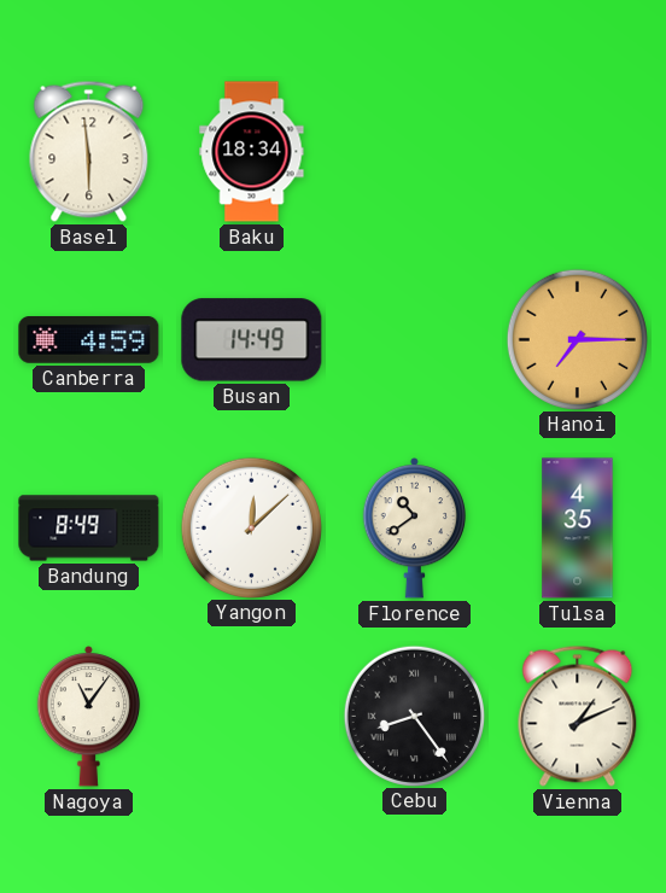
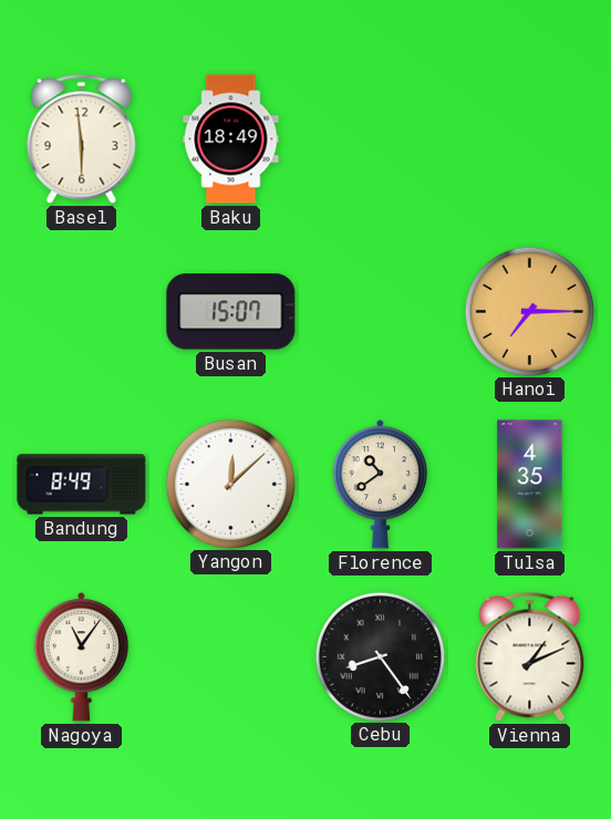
Baku: 18:34 -> 18:49
Canberra: 4:59 -> none
Busan: 14:49 -> 15:07
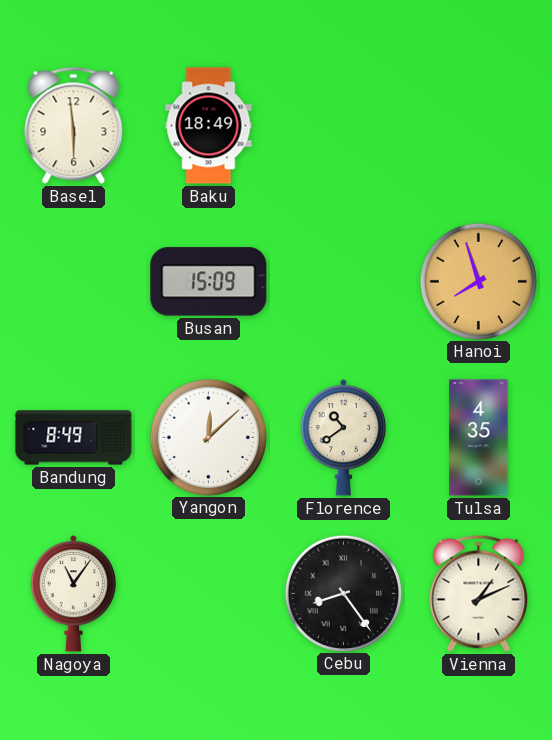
Busan: 15:07 -> 15:09
Hanoi: 7:15 -> 7:57
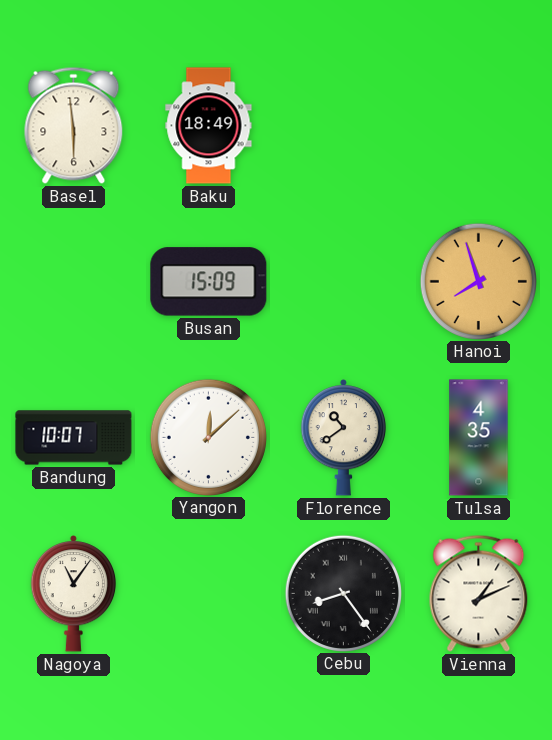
Bandung: 8:49 -> 10:07
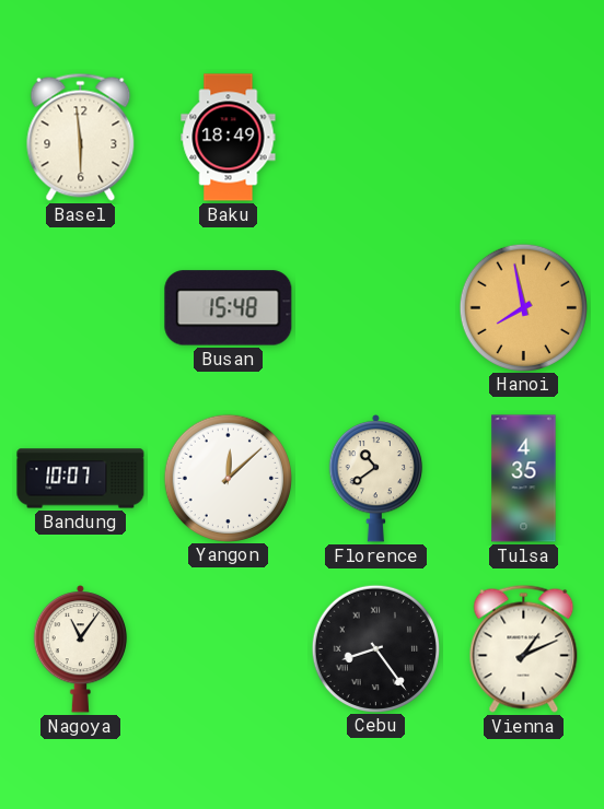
Busan: 15:09 -> 15:48
Hanoi: 7:57 -> 7:58
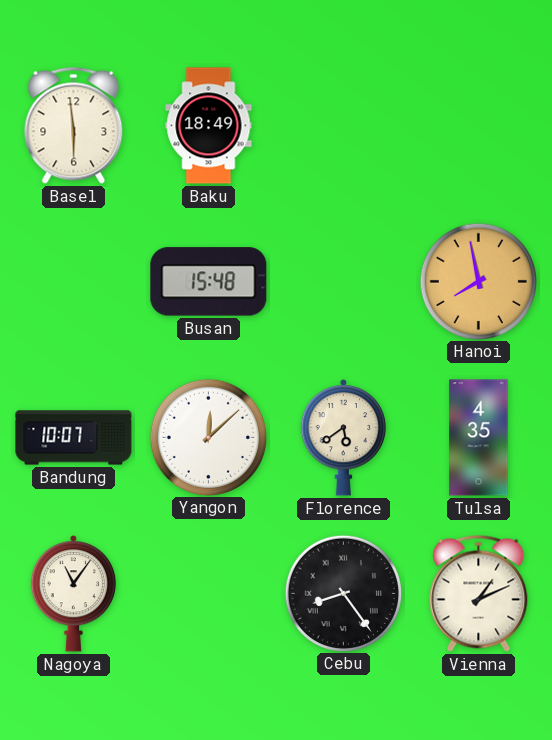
Florence: 10:39 -> 5:39
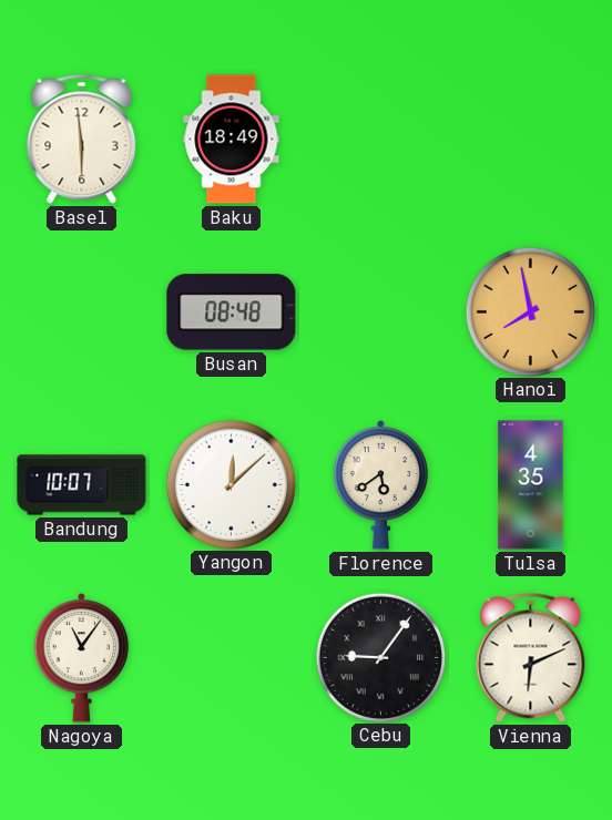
Busan: 15:48 -> 08:48
Cebu: 8:24 -> 9:06
Vienna: 1:11 -> 6:11
